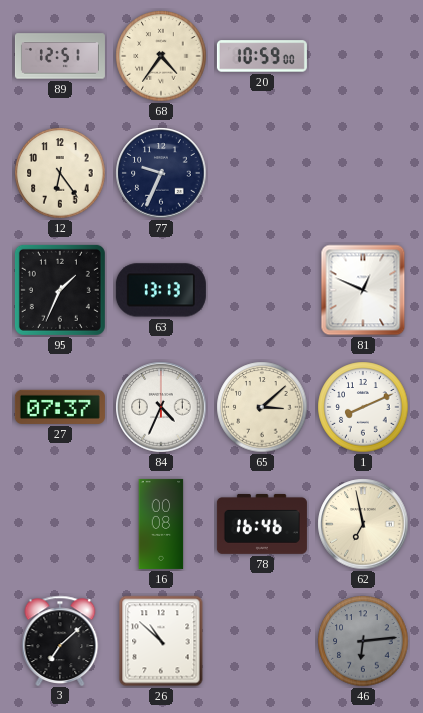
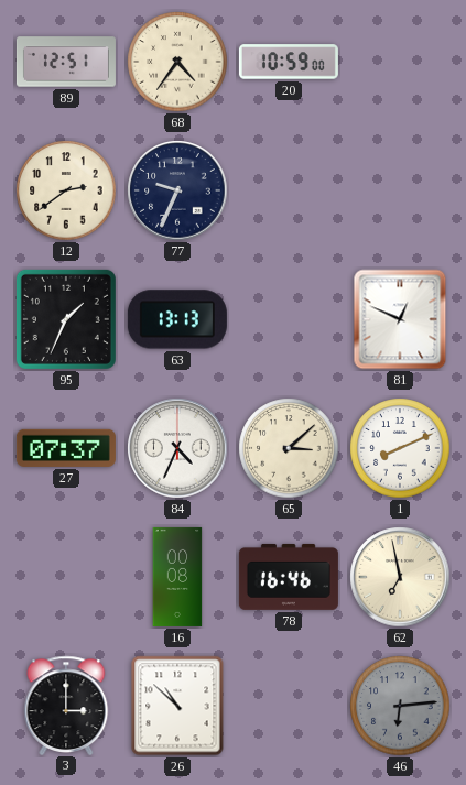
12: 6:24 -> 2:39
3: 7:08 -> 3:00
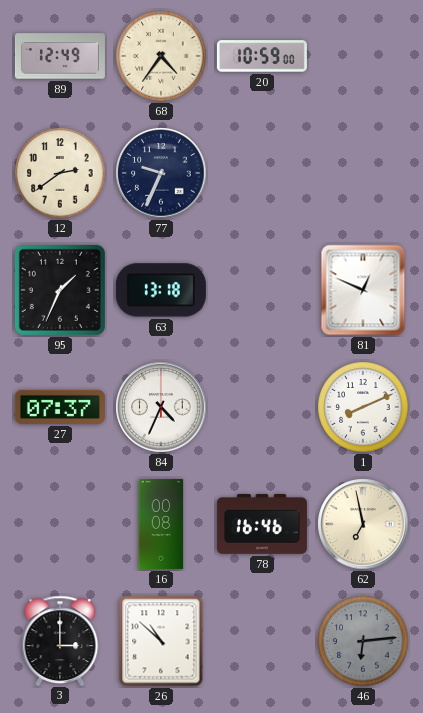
89: 12:51 -> 12:49
63: 13:13 -> 13:18
65: 3:08 -> none
